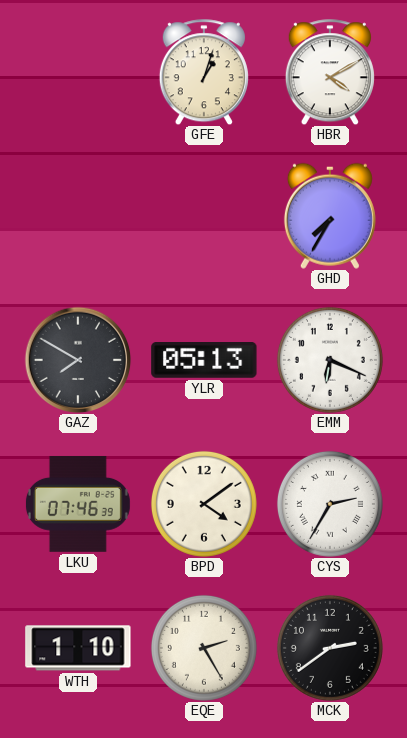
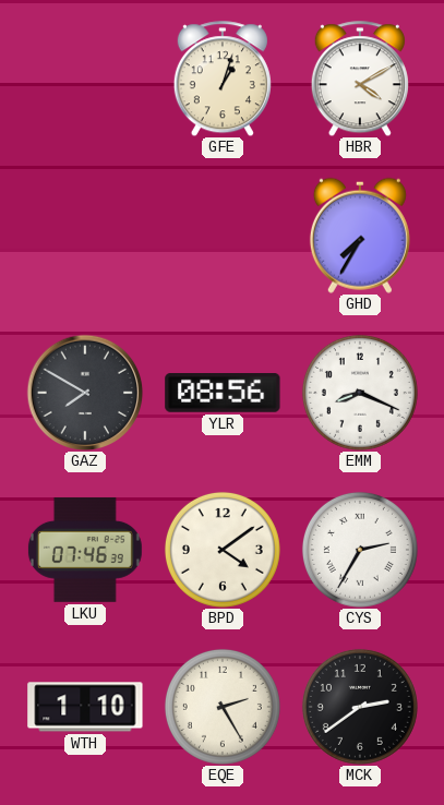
YLR: 05:13 -> 08:56
EMM: 6:19 -> 8:19
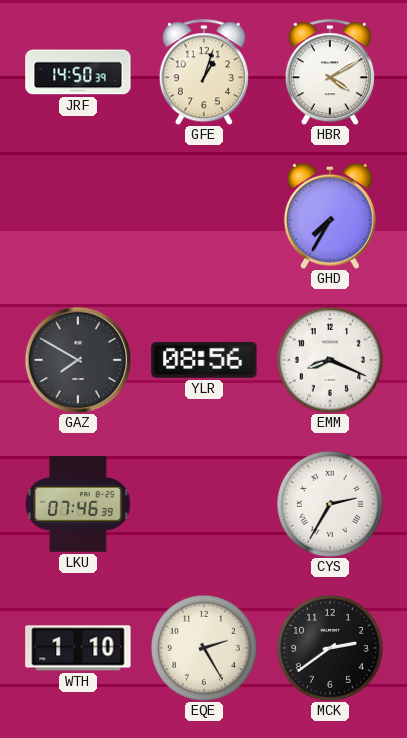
JRF: none -> 14:50
BPD: 4:09 -> none
